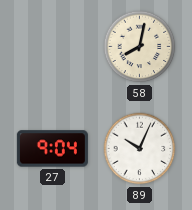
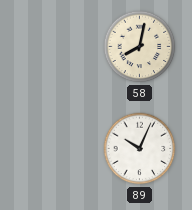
27: 9:04 -> none
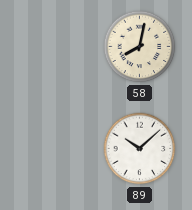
89: 10:04 -> 10:08
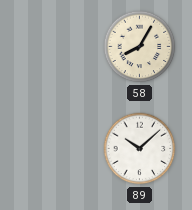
58: 8:02 -> 8:05
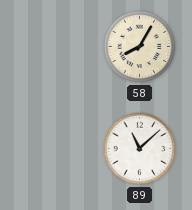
89: 10:08 -> 11:08
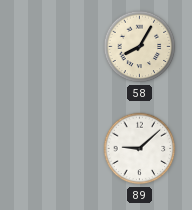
89: 11:08 -> 9:08
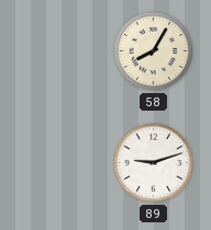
89: 9:08 -> 9:12
